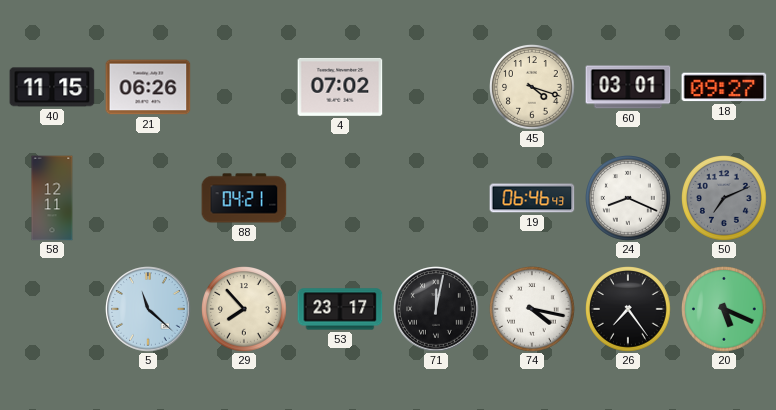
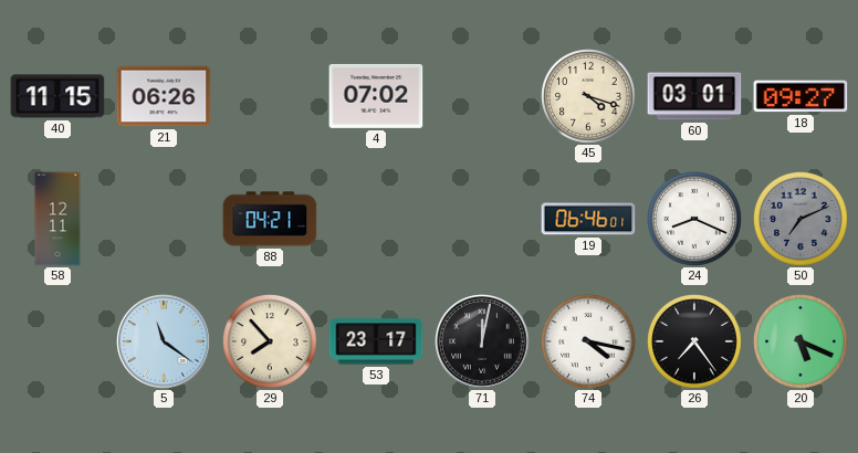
19: 06:46:43 -> 06:46:01
5: 11:22 -> 11:21
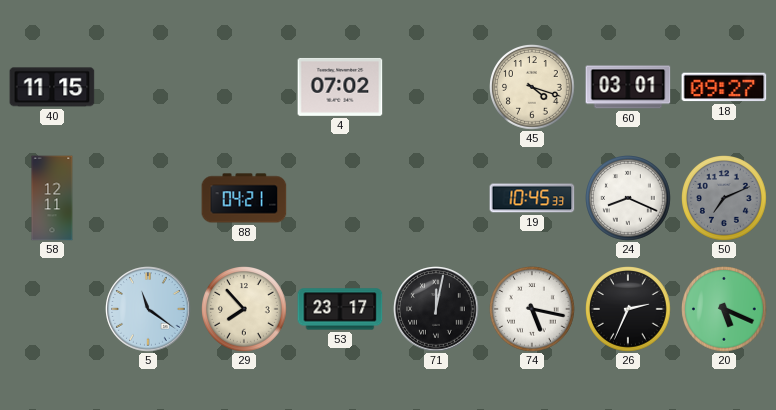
21: 06:26 -> none
19: 06:46 -> 10:45
74: 4:17 -> 5:17
26: 7:24 -> 2:34
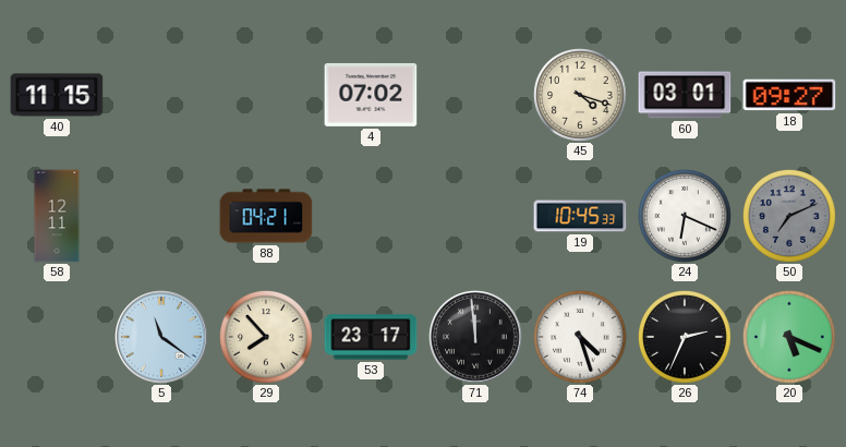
24: 8:19 -> 6:19
71: 12:02 -> 11:59
74: 5:17 -> 4:27
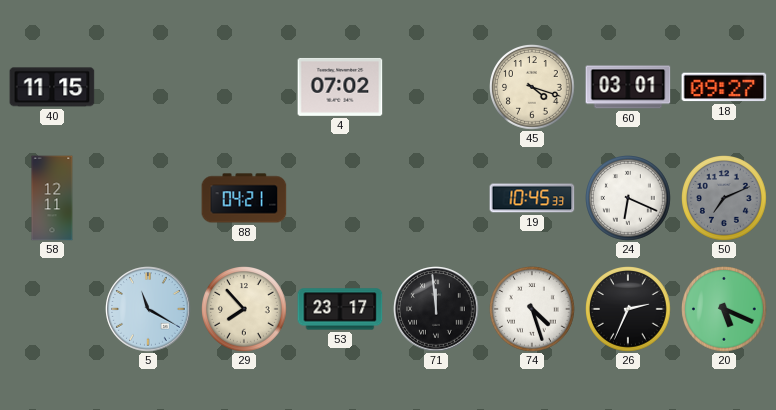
5: 11:21 -> 11:20
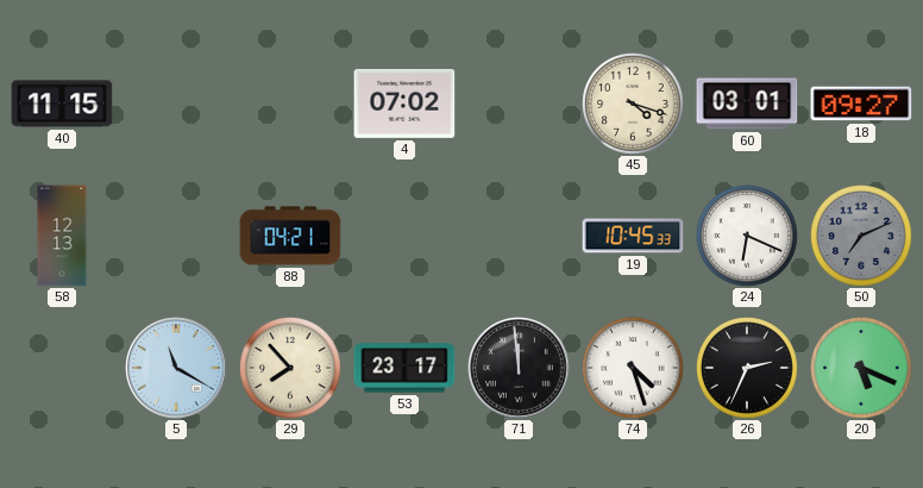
58: 12:11 -> 12:13
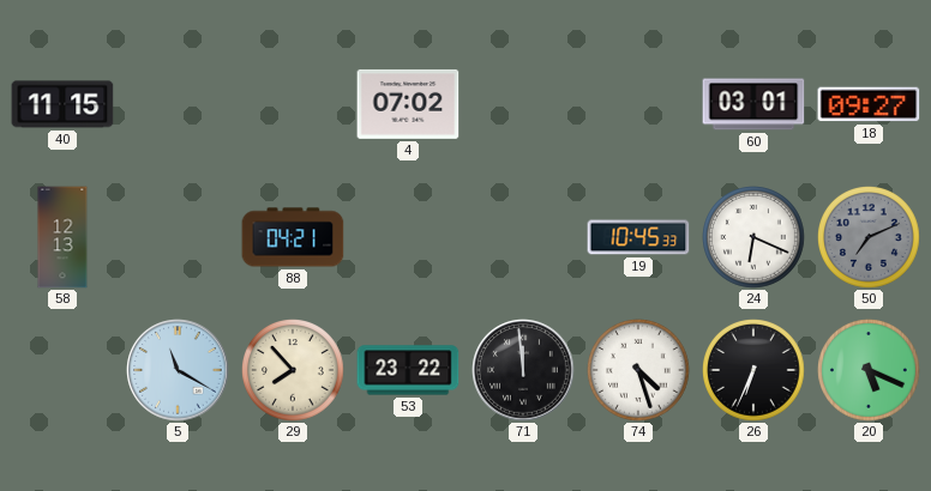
45: 4:18 -> none
53: 23:17 -> 23:22
26: 2:34 -> 6:34
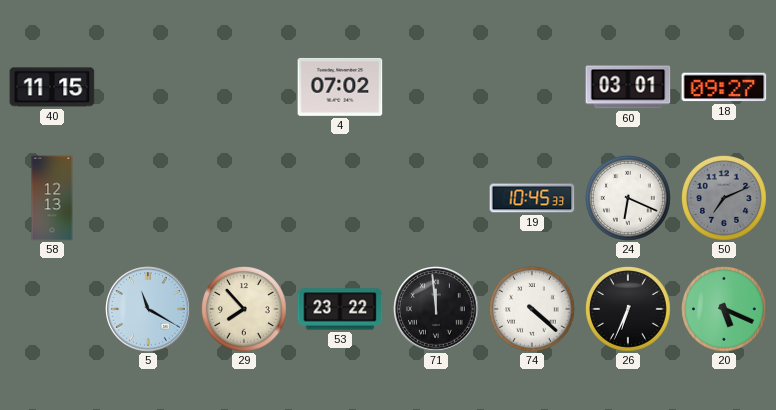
88: 04:21 -> none
74: 4:27 -> 4:22
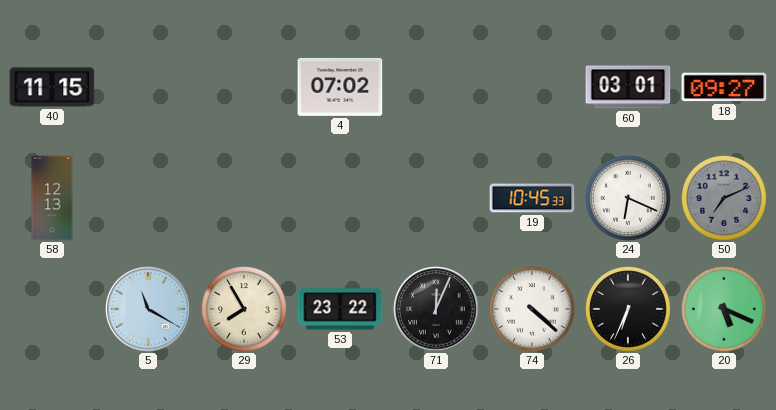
29: 7:53 -> 7:55
71: 11:59 -> 12:04
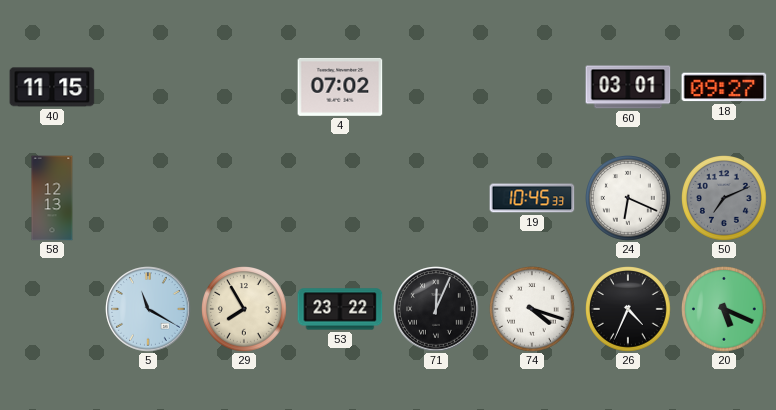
74: 4:22 -> 4:18
26: 6:34 -> 4:34
